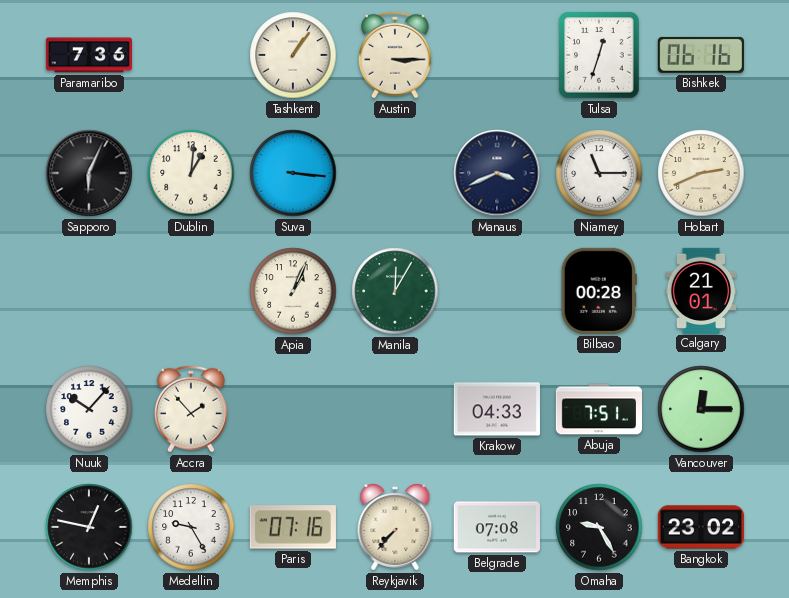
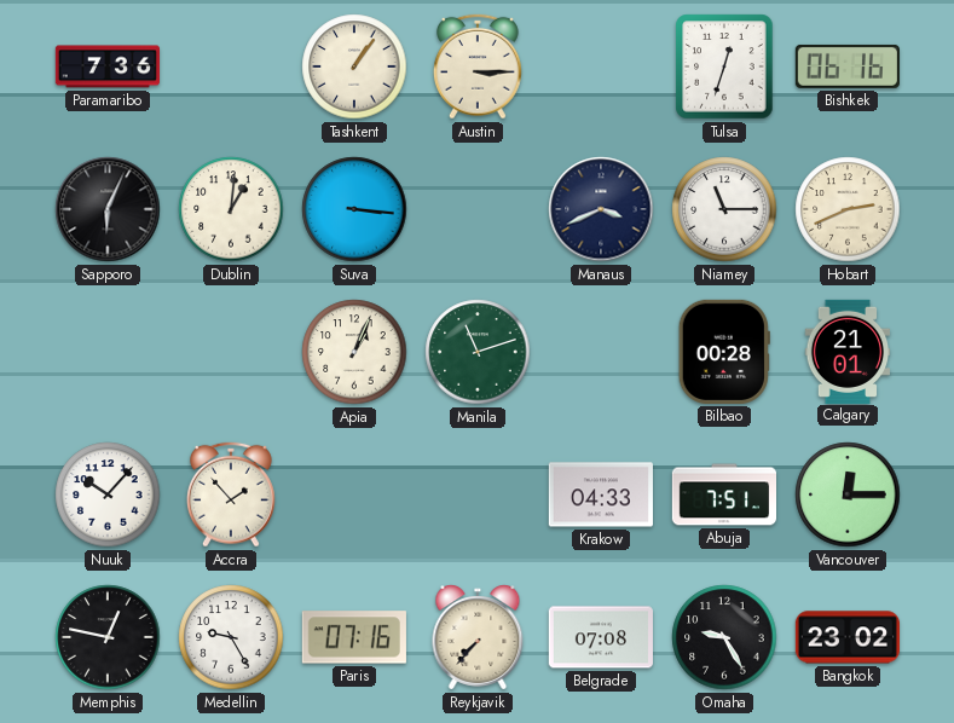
Manila: 12:05 -> 11:12
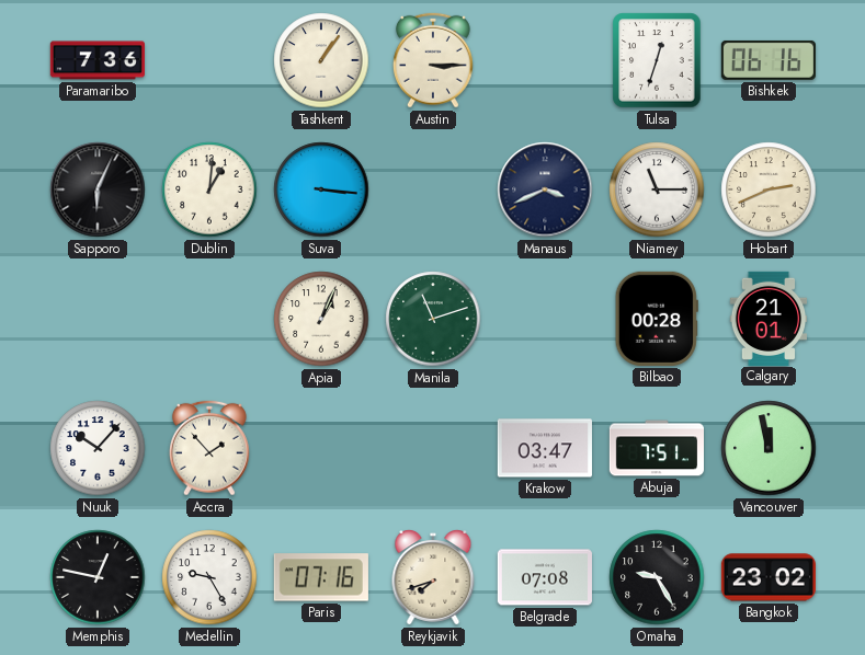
Krakow: 04:33 -> 03:47
Vancouver: 12:15 -> 11:58
Reykjavik: 7:37 -> 7:42
